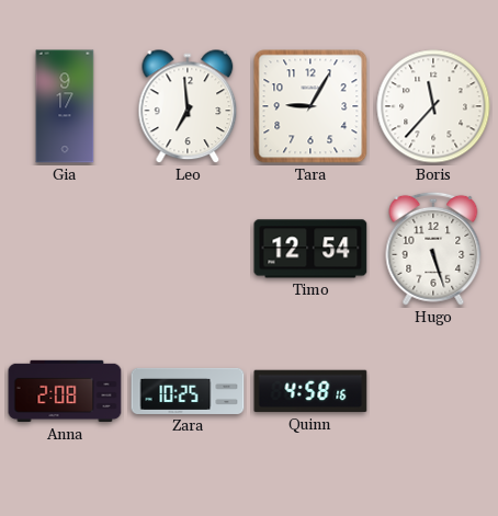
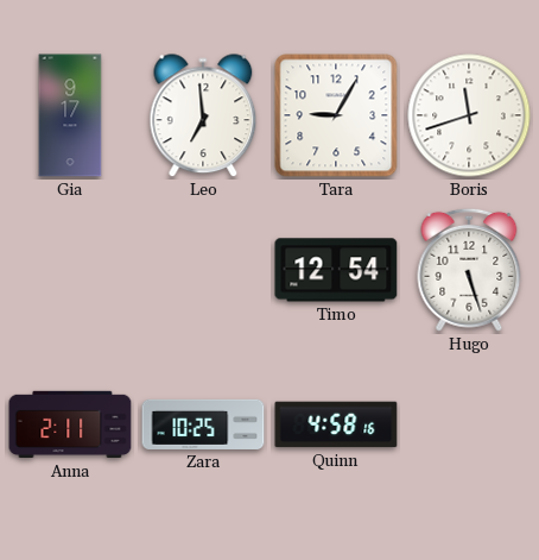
Boris: 11:37 -> 11:42
Anna: 2:08 -> 2:11
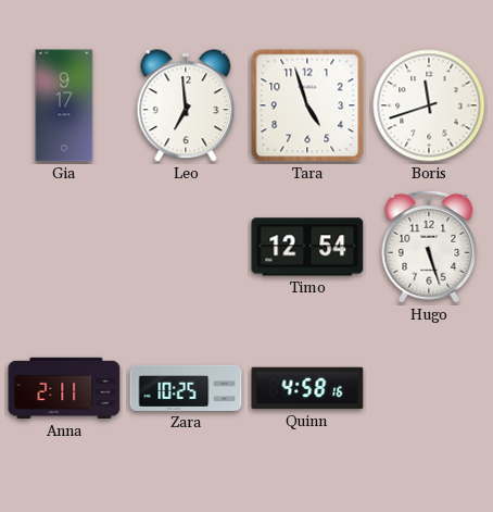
Tara: 9:05 -> 4:57
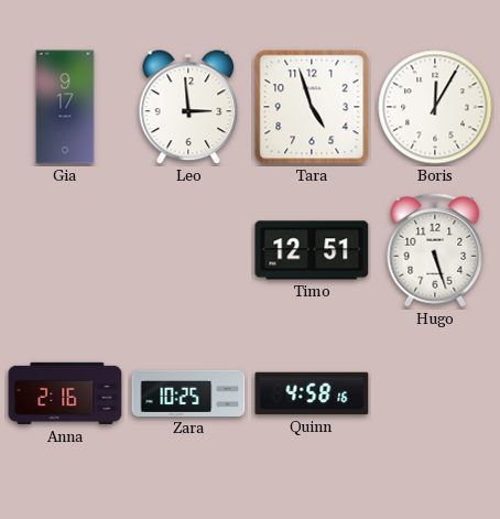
Leo: 6:59 -> 2:59
Boris: 11:42 -> 12:05
Timo: 12:54 -> 12:51
Anna: 2:11 -> 2:16
